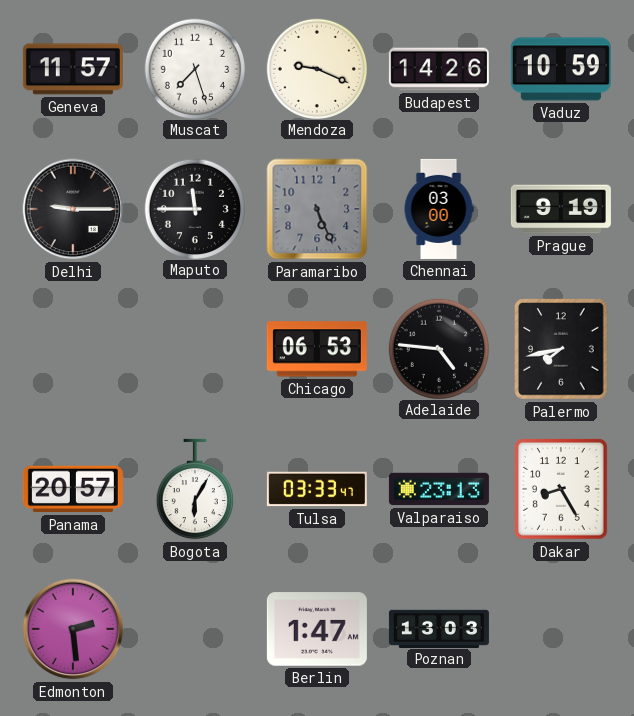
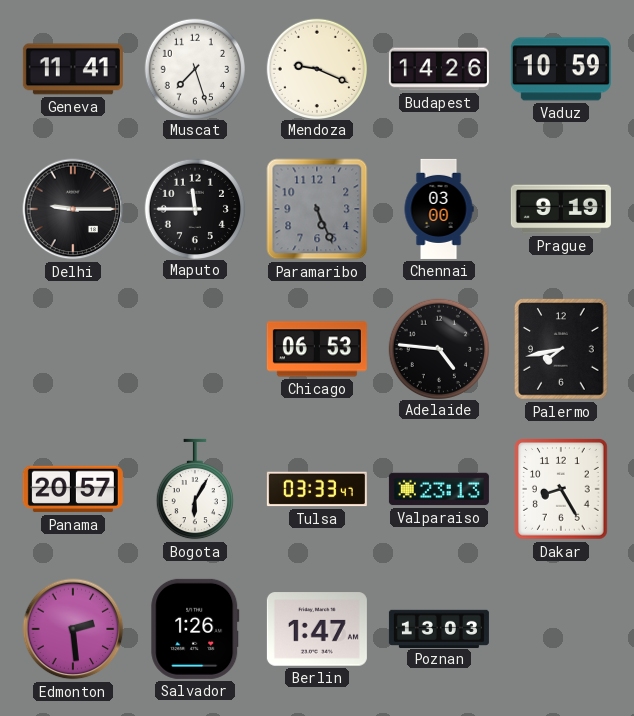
Geneva: 11:57 -> 11:41
Salvador: none -> 1:26
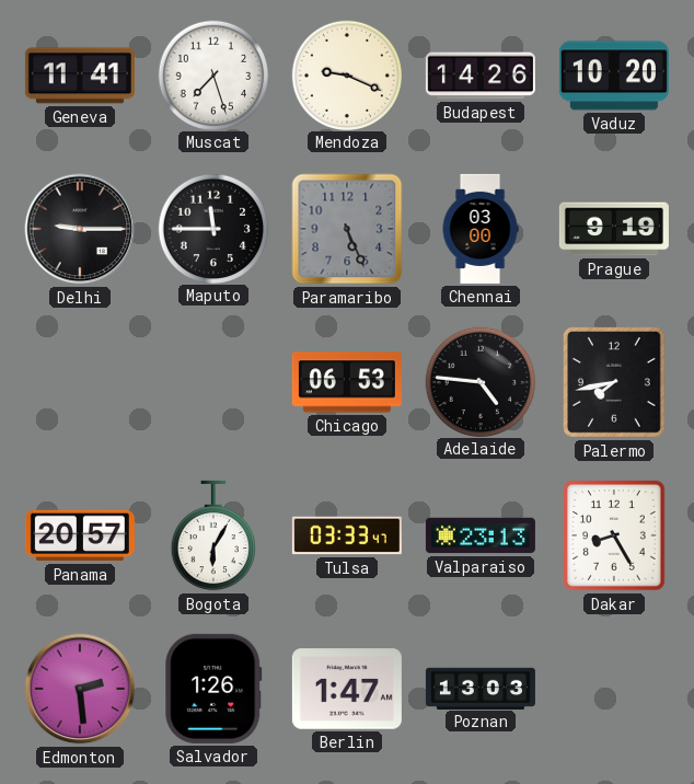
Vaduz: 10:59 -> 10:20
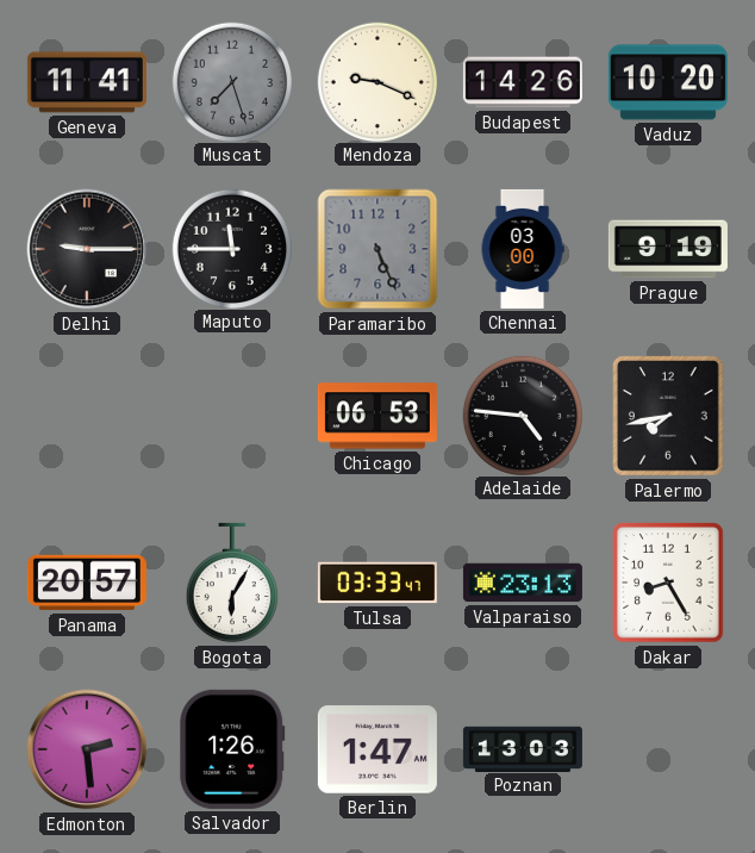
Muscat dial: white -> grey
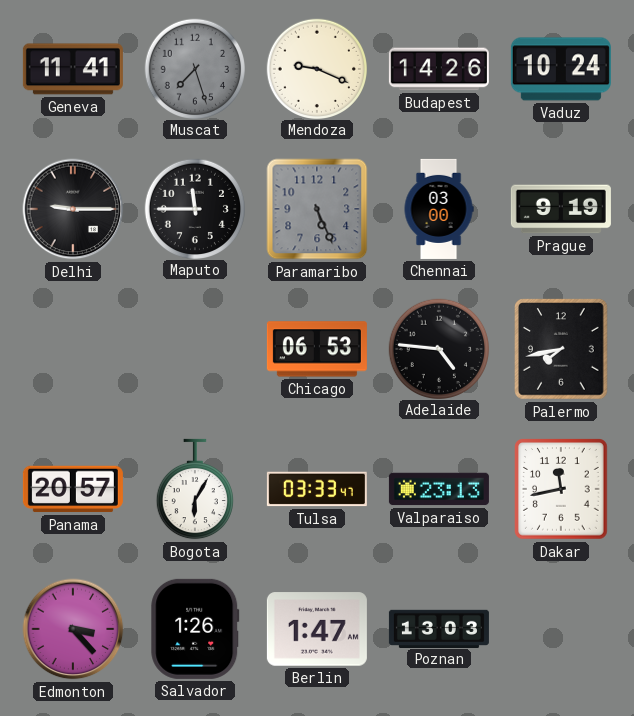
Vaduz: 10:20 -> 10:24
Dakar: 8:25 -> 11:43
Edmonton: 2:29 -> 3:23
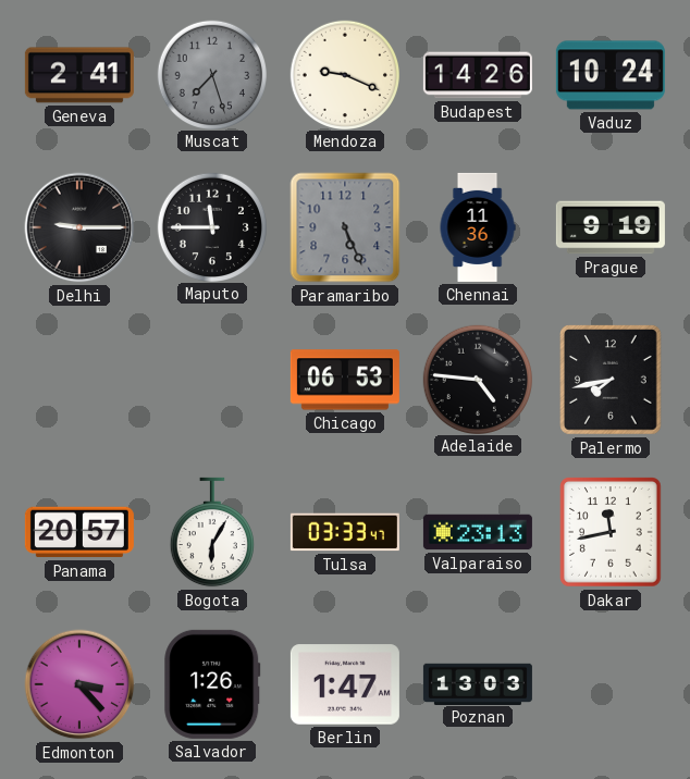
Geneva: 11:41 -> 2:41
Chennai: 03:00 -> 11:36
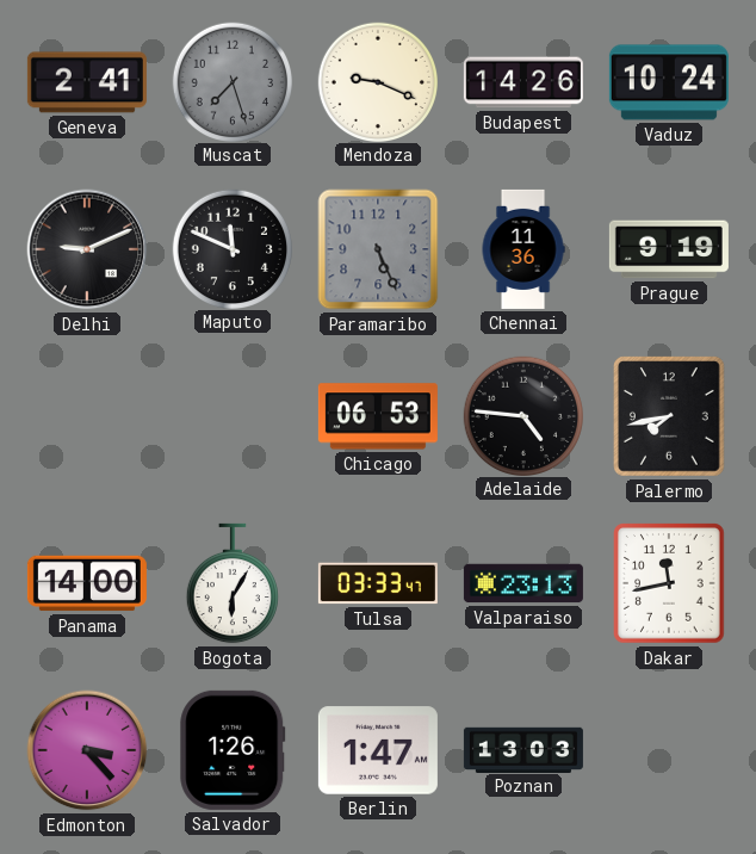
Delhi: 9:15 -> 9:11
Maputo: 11:45 -> 11:49
Panama: 20:57 -> 14:00
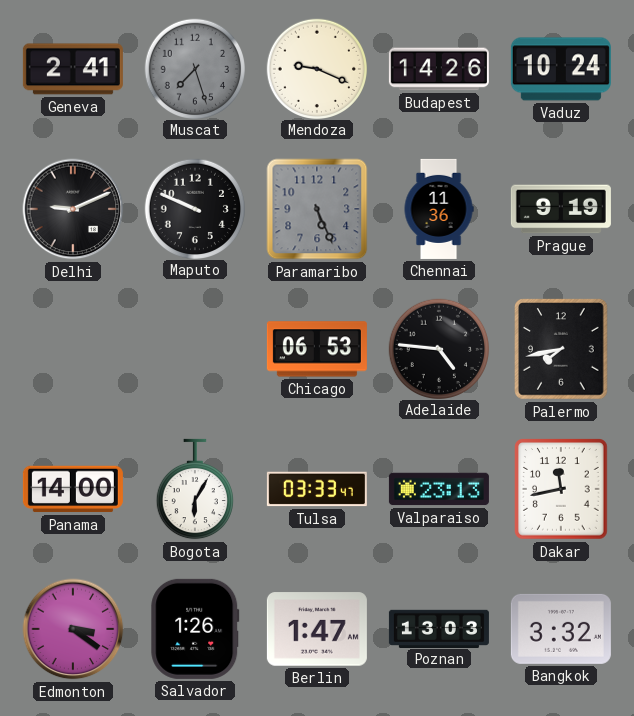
Maputo: 11:49 -> 9:49
Edmonton: 3:23 -> 3:21
Bangkok: none -> 3:32
